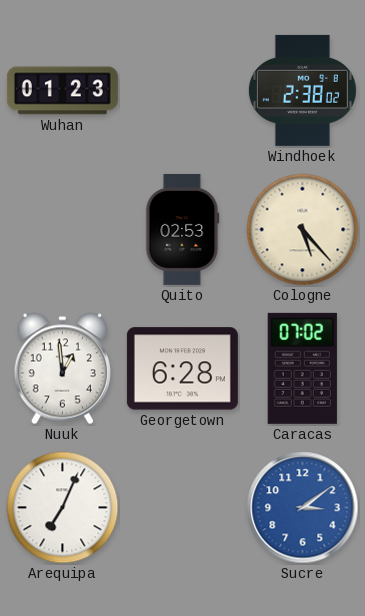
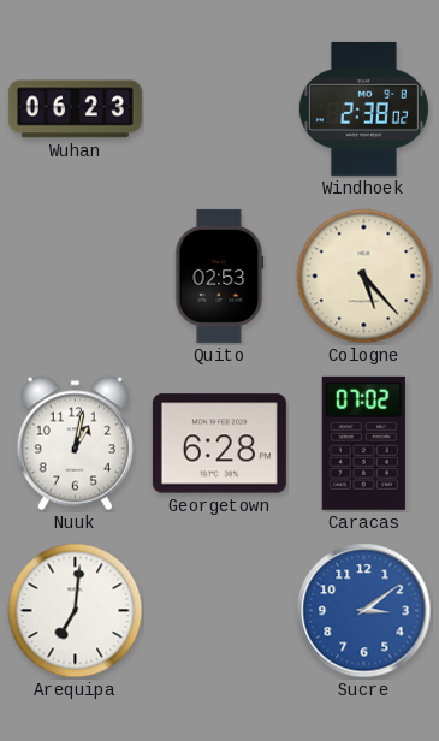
Wuhan: 01:23 -> 06:23
Nuuk: 12:59 -> 1:02
Arequipa: 7:04 -> 7:01
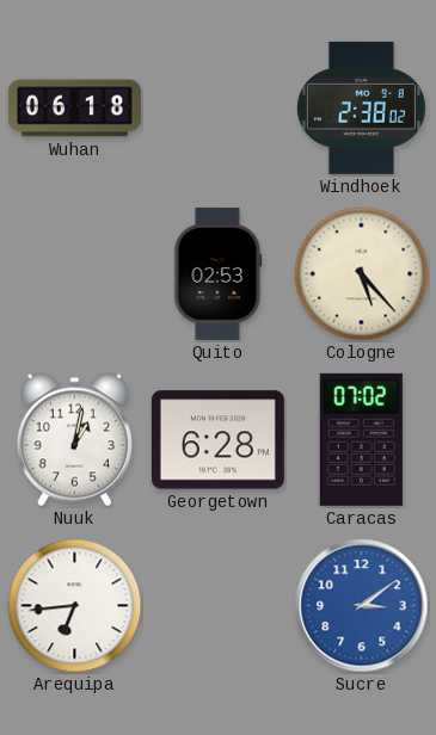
Wuhan: 06:23 -> 06:18
Arequipa: 7:01 -> 6:44
